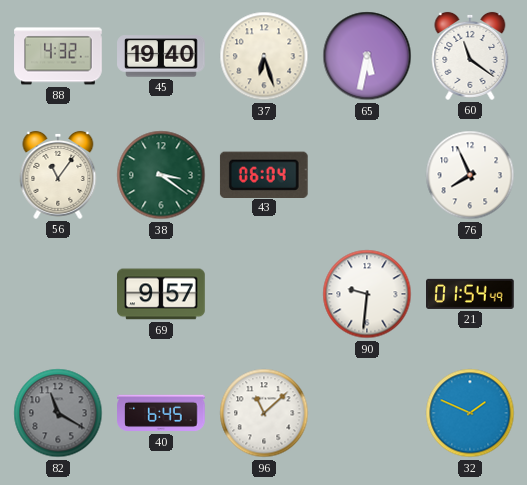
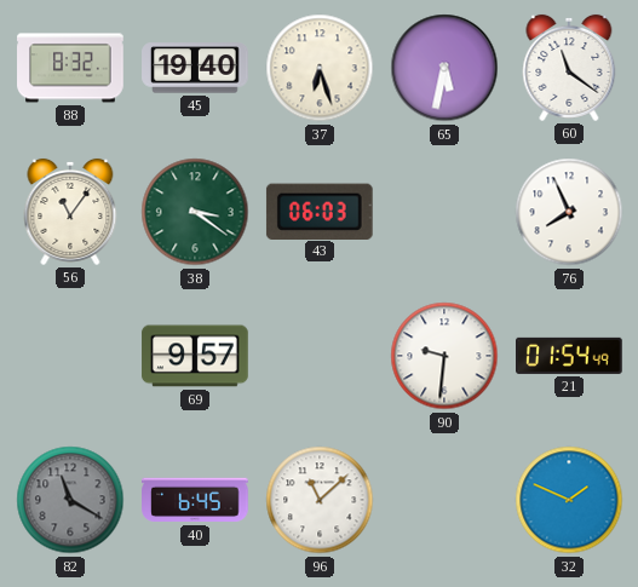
88: 4:32 -> 8:32
43: 06:04 -> 06:03
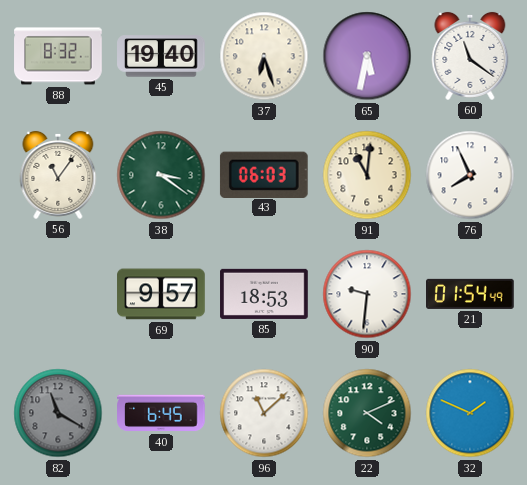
91: none -> 11:01
85: none -> 18:53
22: none -> 4:11
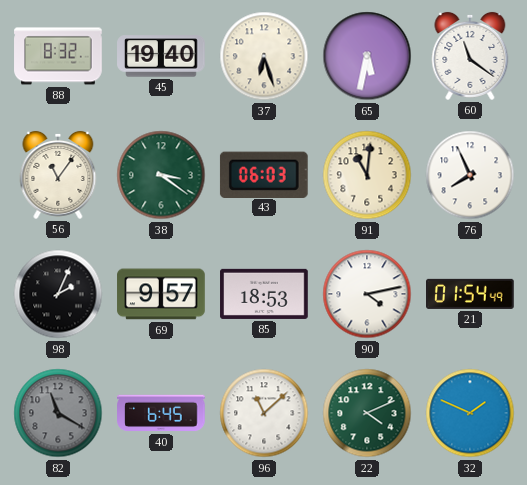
98: none -> 2:04
90: 9:31 -> 4:13
